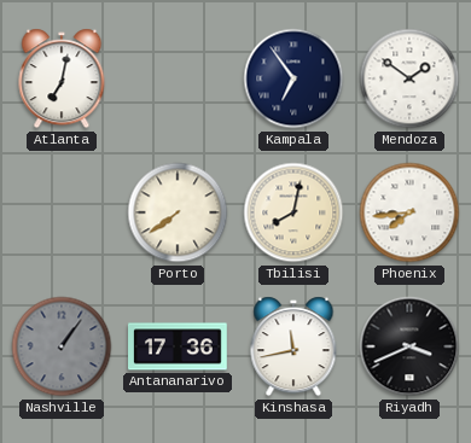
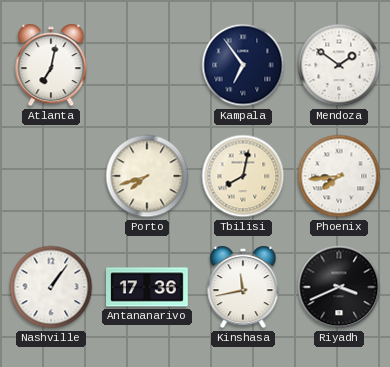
Porto: 7:39 -> 7:42
Nashville dial: grey -> white
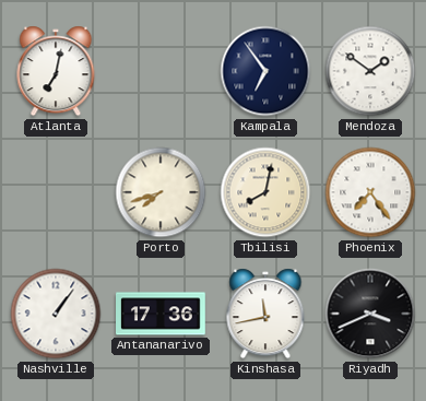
Phoenix: 7:44 -> 7:24
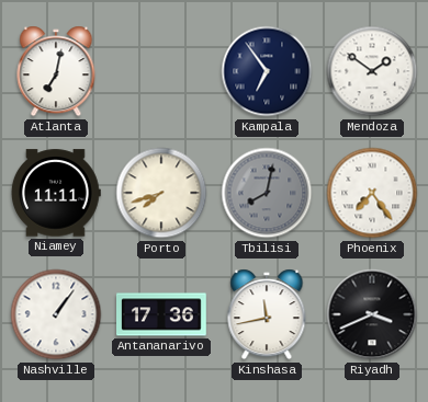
Niamey: none -> 11:11
Tbilisi dial: cream -> grey
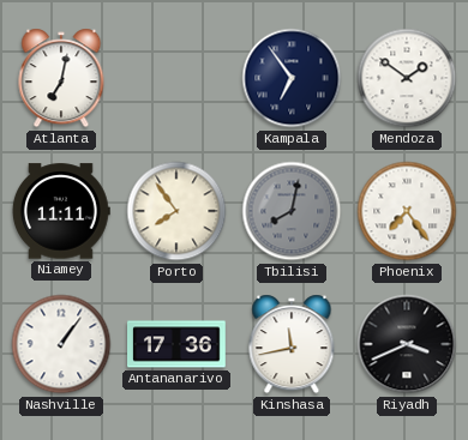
Porto: 7:42 -> 7:54
